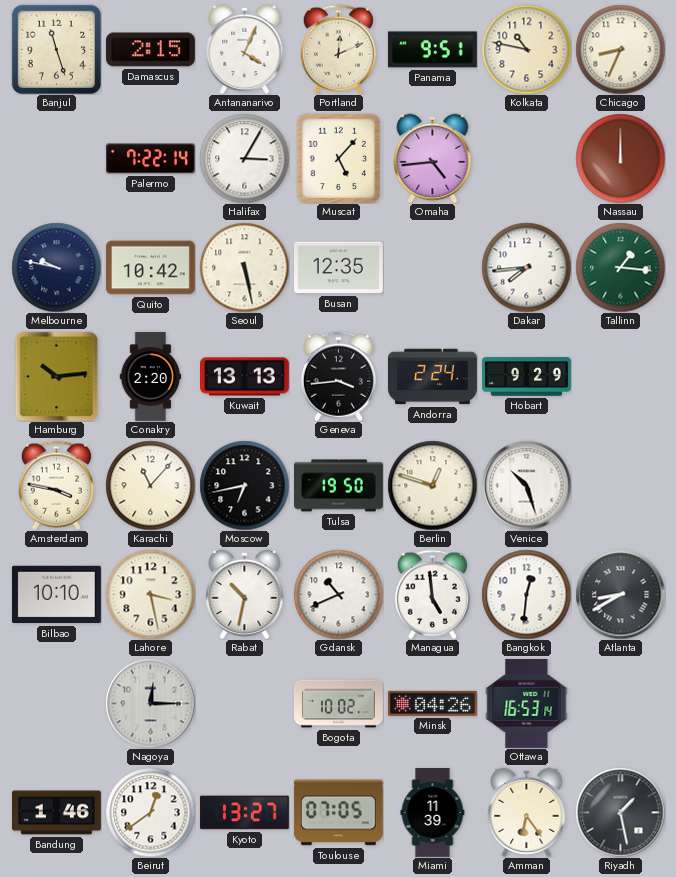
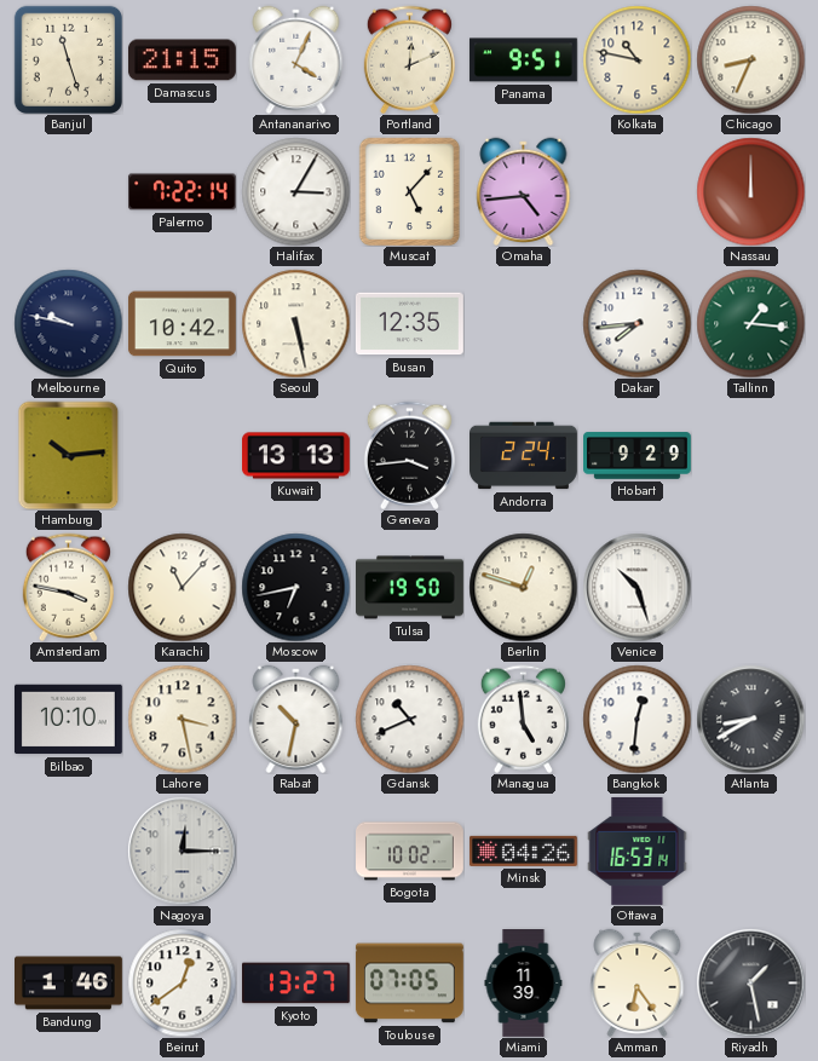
Damascus: 2:15 -> 21:15
Conakry: 2:20 -> none
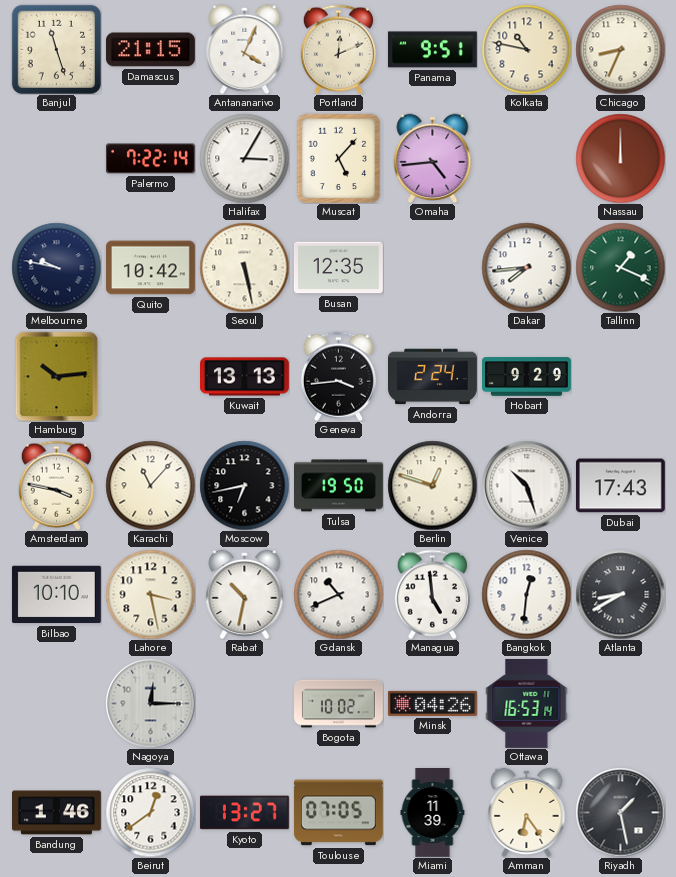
Tallinn: 1:16 -> 1:19
Dubai: none -> 17:43
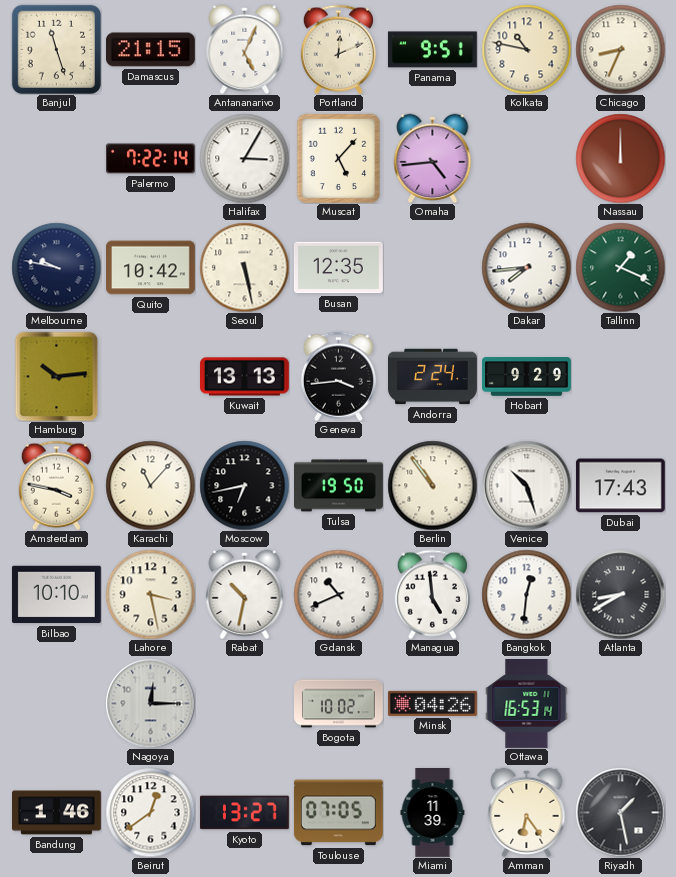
Antananarivo: 4:04 -> 5:04
Berlin: 12:48 -> 10:54
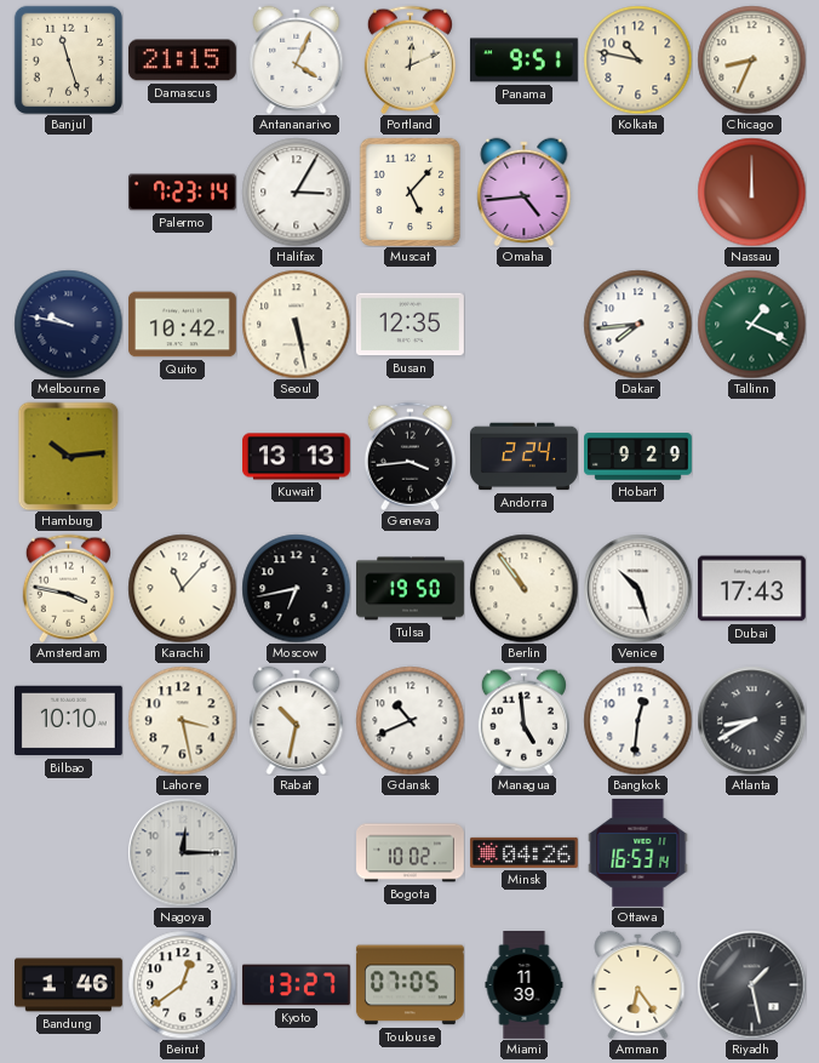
Antananarivo: 5:04 -> 4:04
Palermo: 7:22 -> 7:23
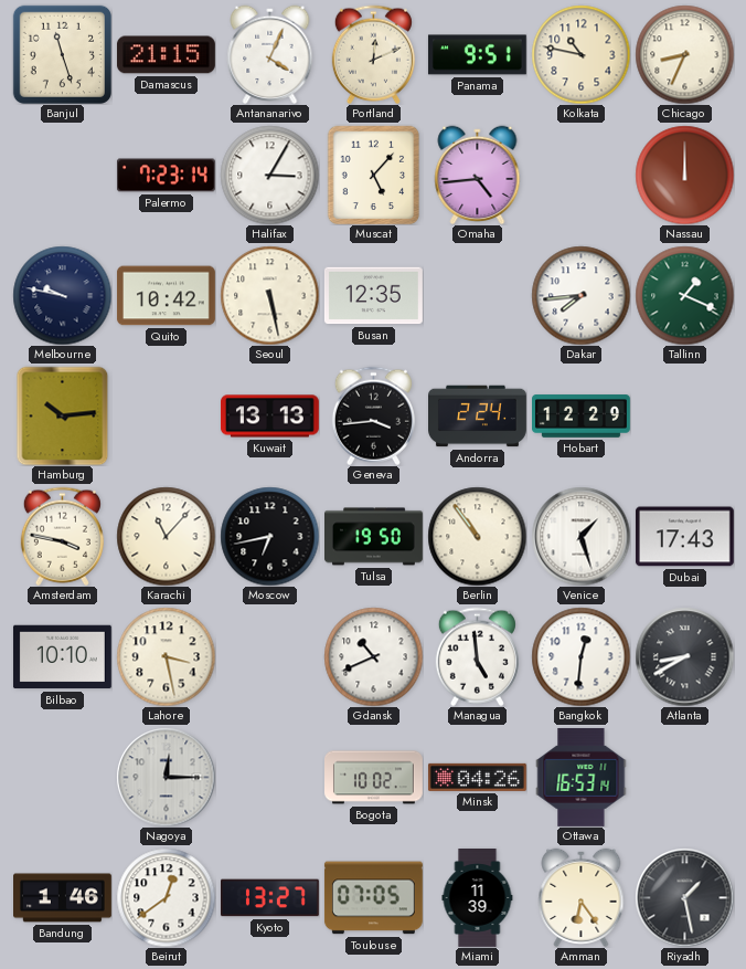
Hobart: 9:29 -> 12:29
Venice: 10:27 -> 1:27
Rabat: 10:32 -> none
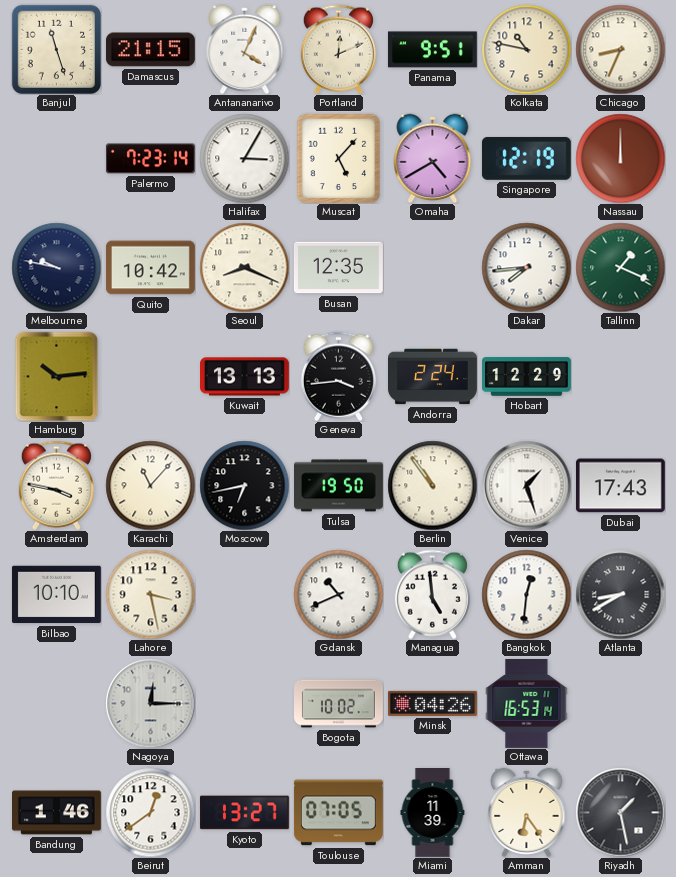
Omaha: 4:44 -> 4:40
Singapore: none -> 12:19
Seoul: 5:28 -> 8:19
